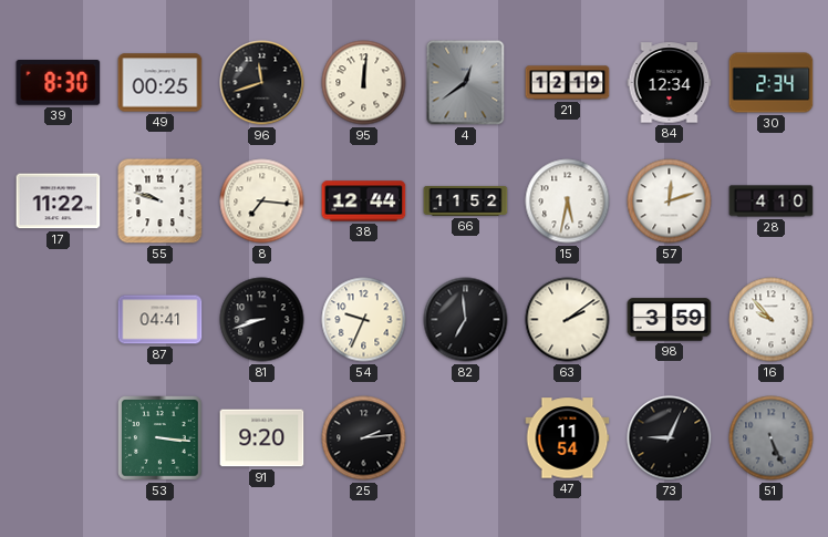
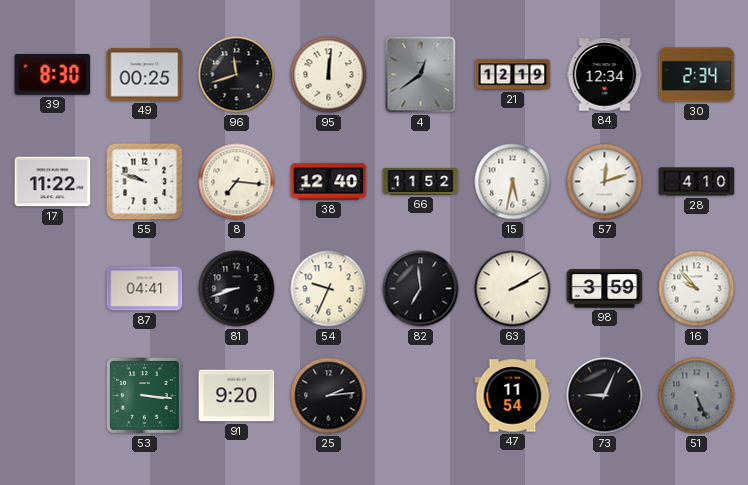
38: 12:44 -> 12:40
63: 2:09 -> 2:10
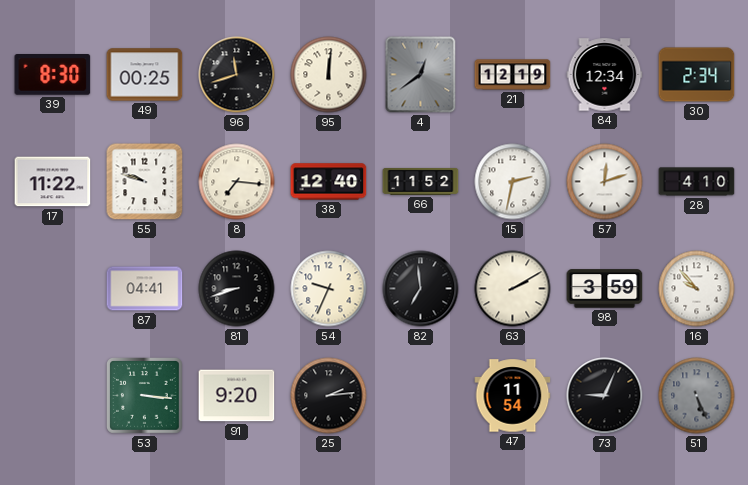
15: 5:32 -> 2:32
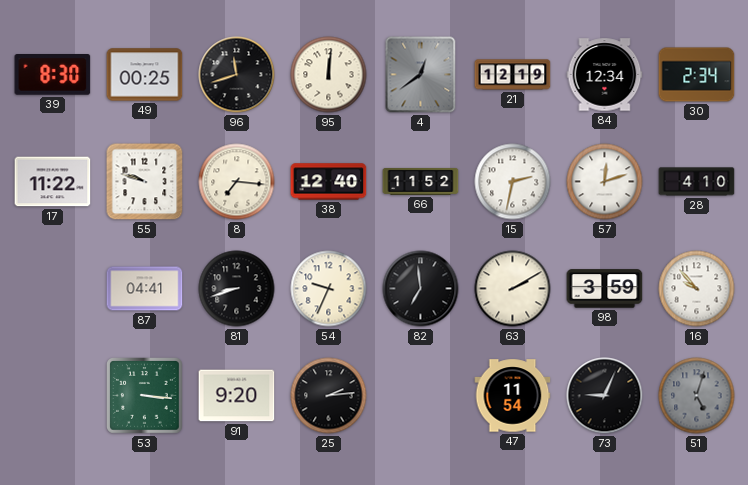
51: 5:26 -> 5:03
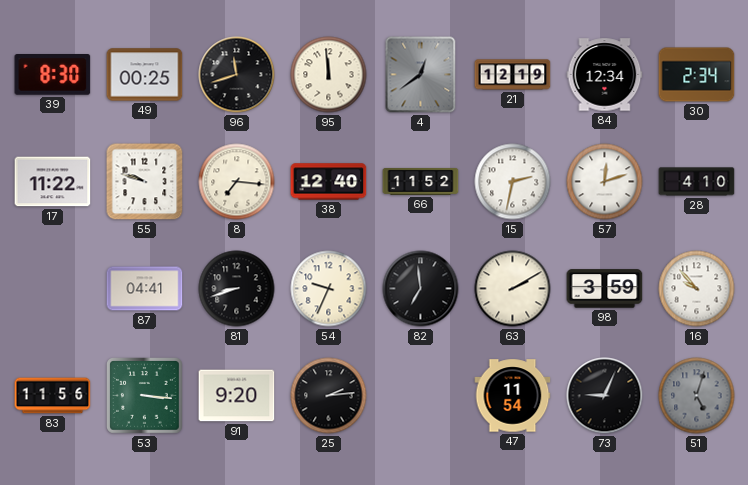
95: 12:01 -> 11:59
83: none -> 11:56
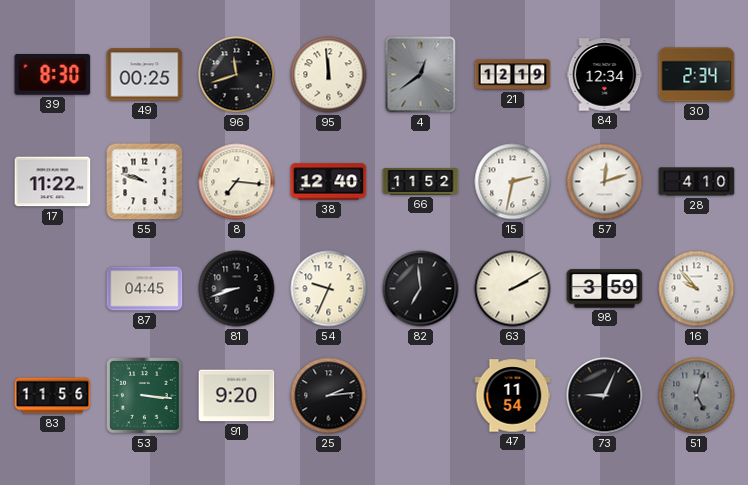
87: 04:41 -> 04:45
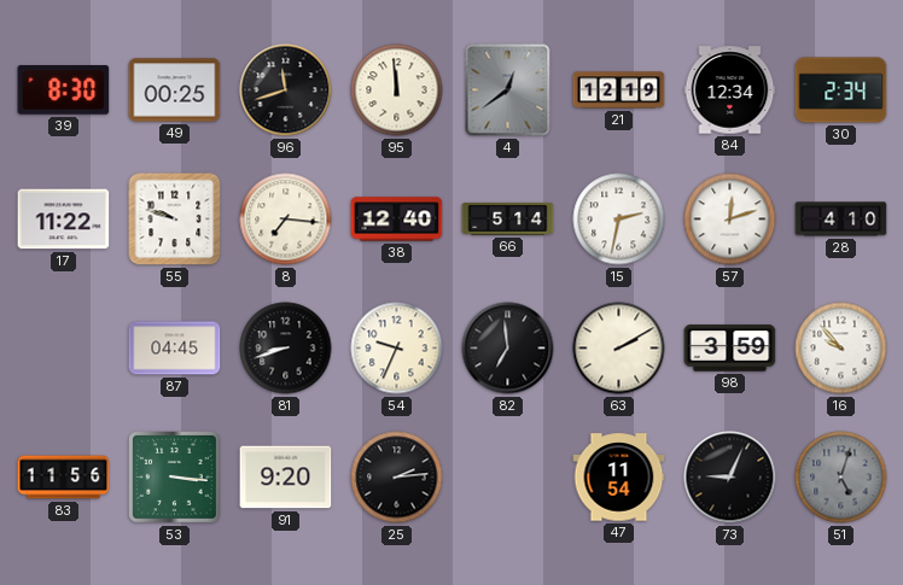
66: 11:52 -> 5:14
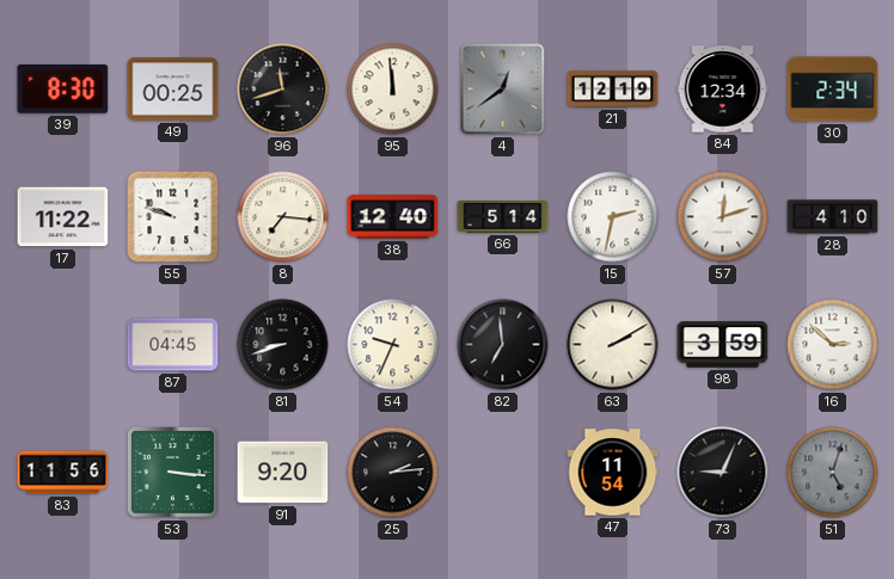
16: 9:53 -> 2:52
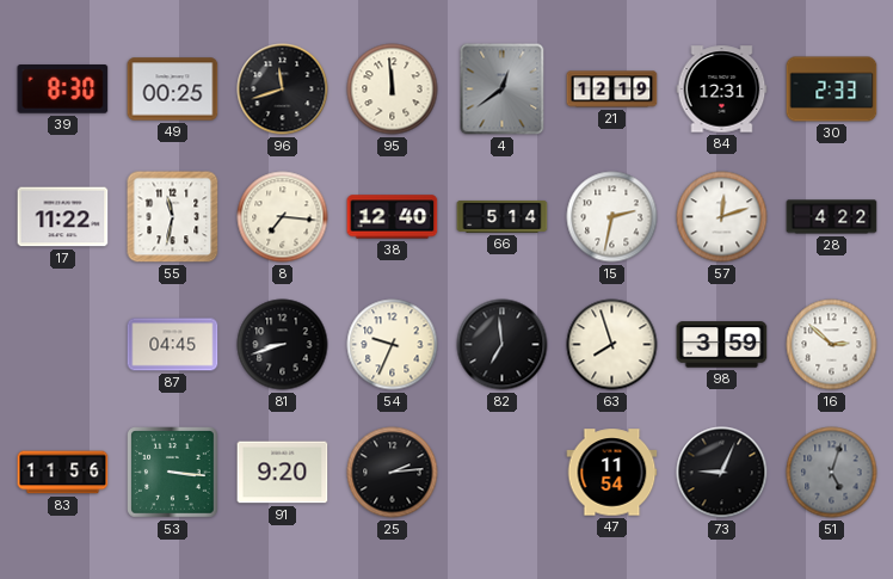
84: 12:34 -> 12:31
30: 2:34 -> 2:33
55: 9:48 -> 11:32
28: 4:10 -> 4:22
63: 2:10 -> 7:57
